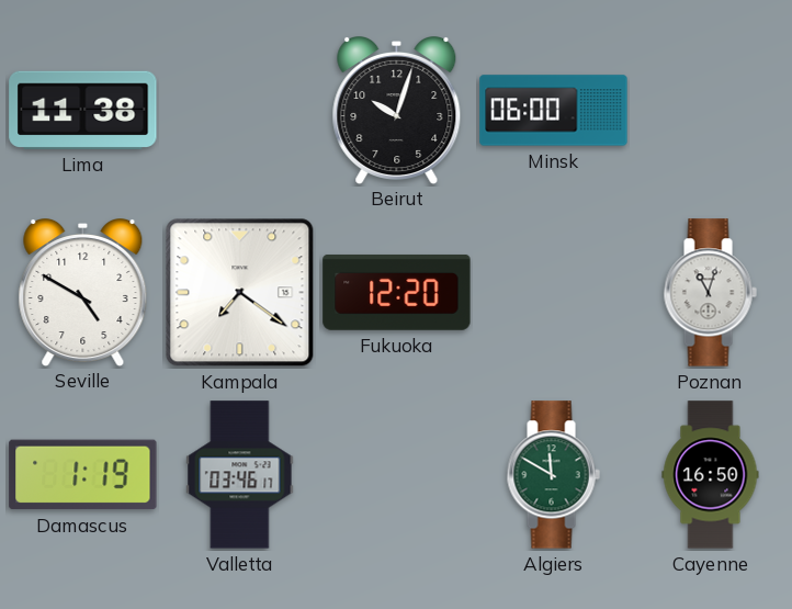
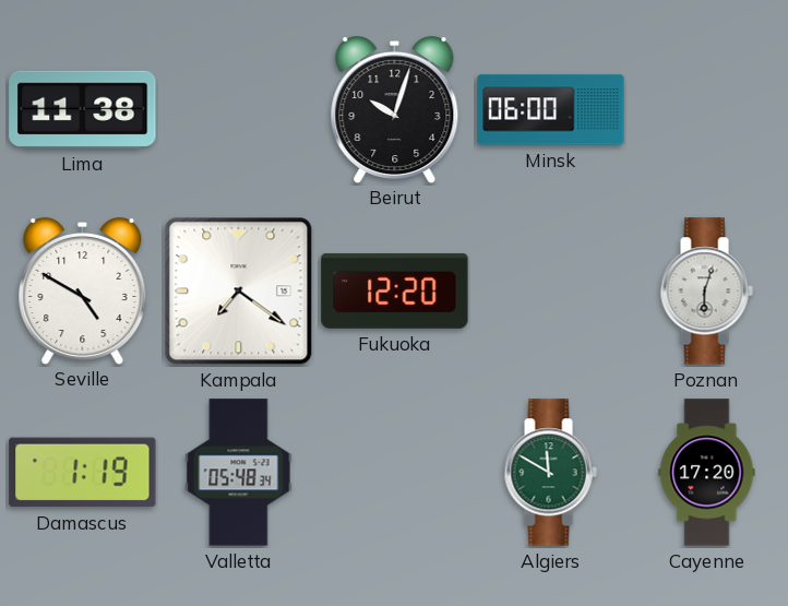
Poznan: 11:03 -> 6:03
Valletta: 03:46 -> 05:48
Cayenne: 16:50 -> 17:20
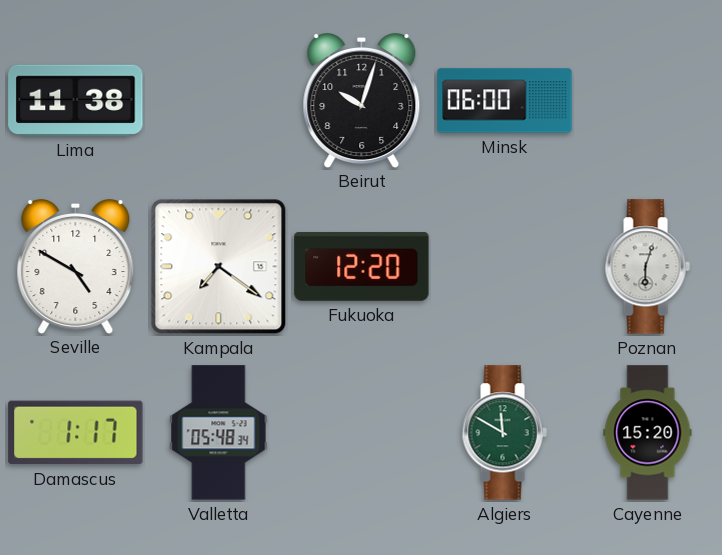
Damascus: 1:19 -> 1:17
Cayenne: 17:20 -> 15:20
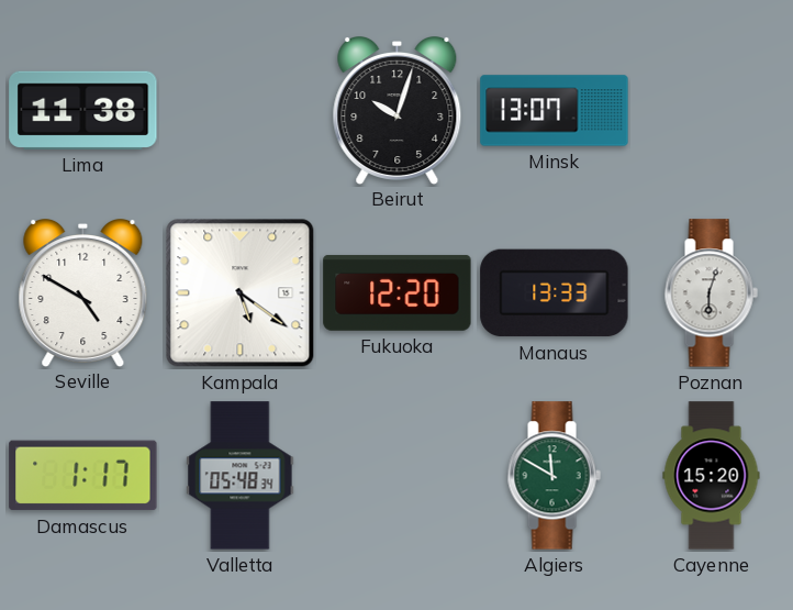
Minsk: 06:00 -> 13:07
Kampala: 7:21 -> 5:21
Manaus: none -> 13:33
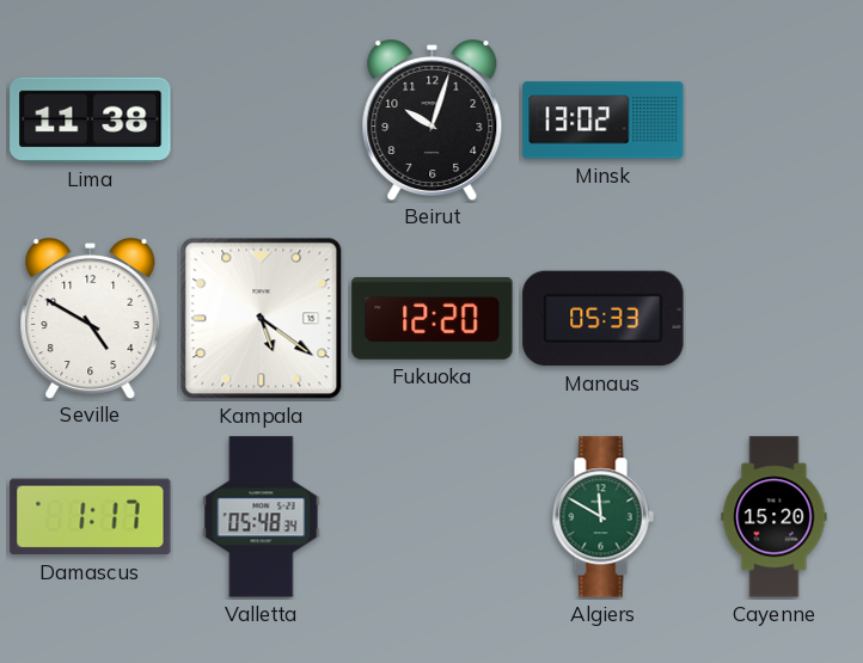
Minsk: 13:07 -> 13:02
Manaus: 13:33 -> 05:33
Poznan: 6:03 -> none
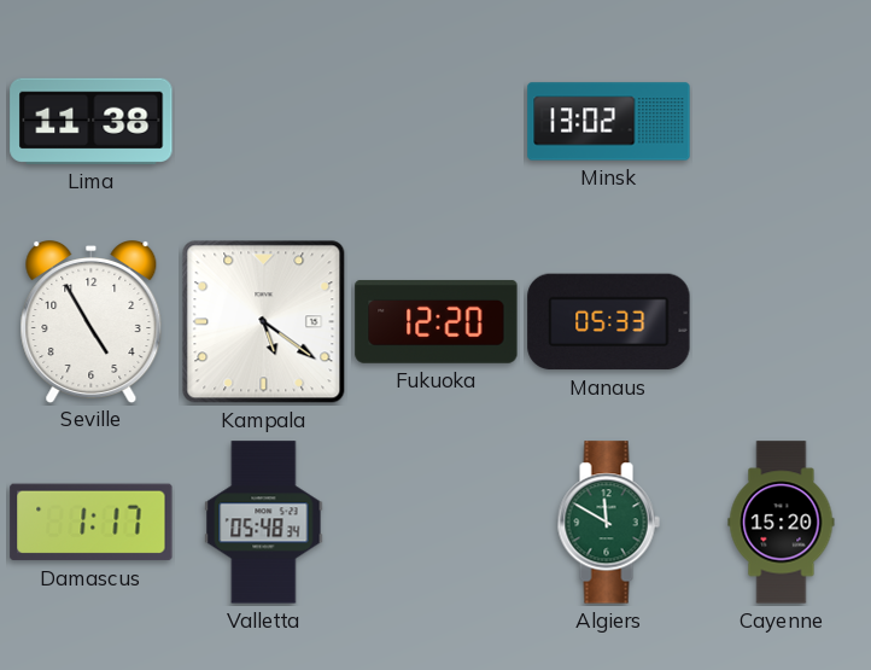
Beirut: 10:03 -> none
Seville: 4:50 -> 4:55
